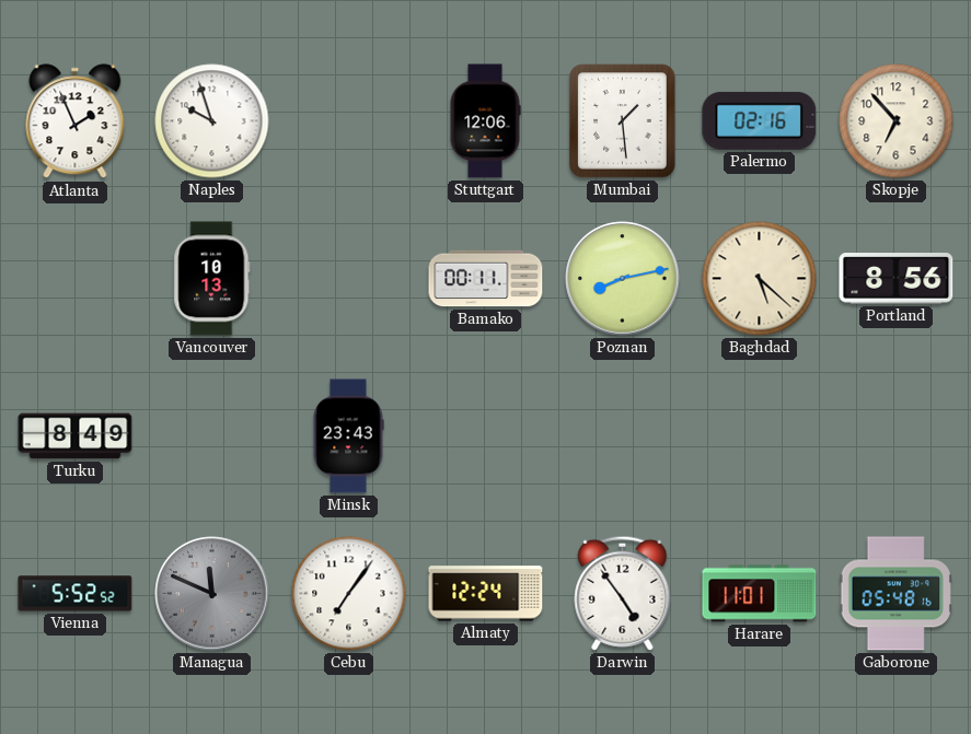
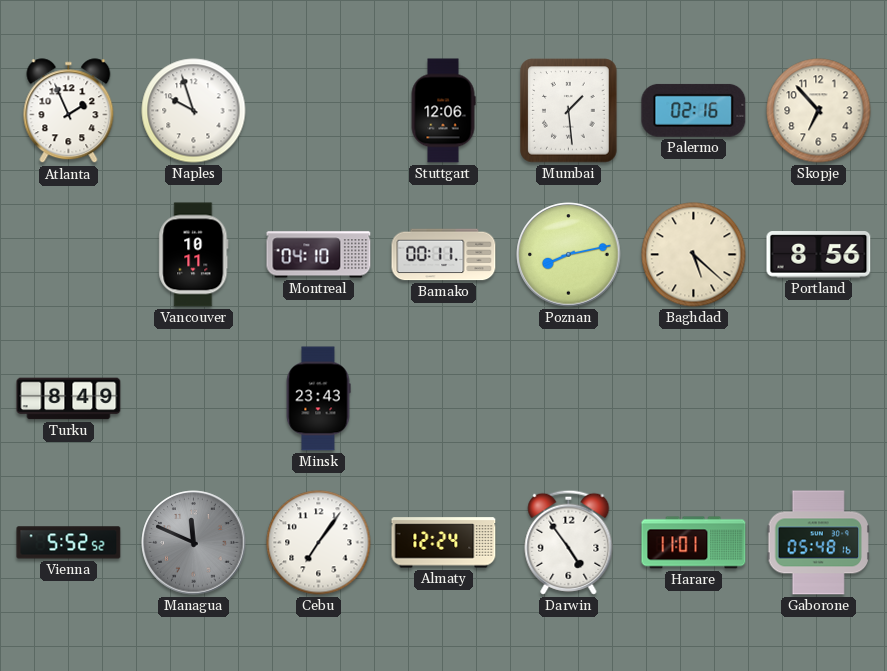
Vancouver: 10:13 -> 10:11
Montreal: none -> 04:10
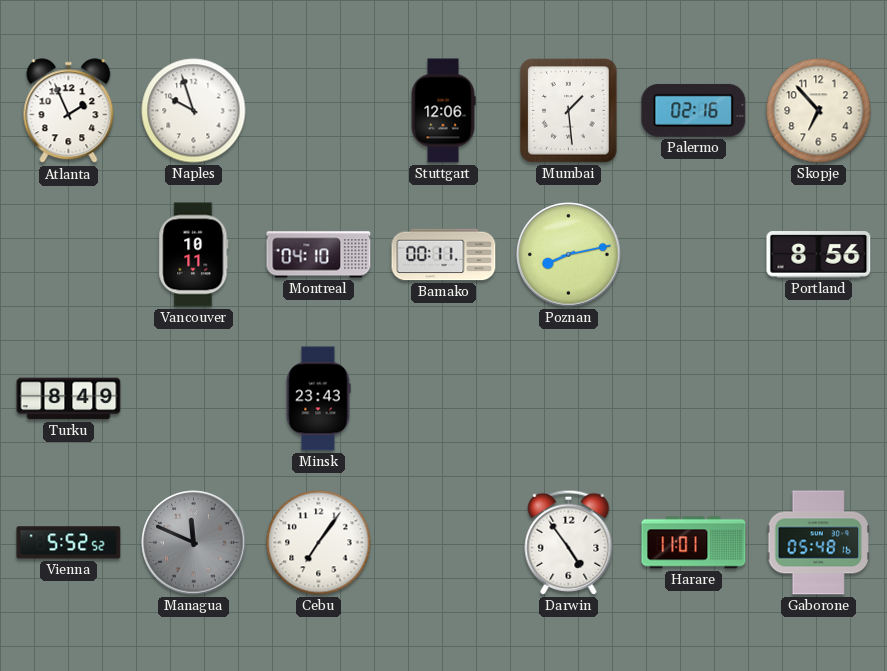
Baghdad: 5:22 -> none
Almaty: 12:24 -> none
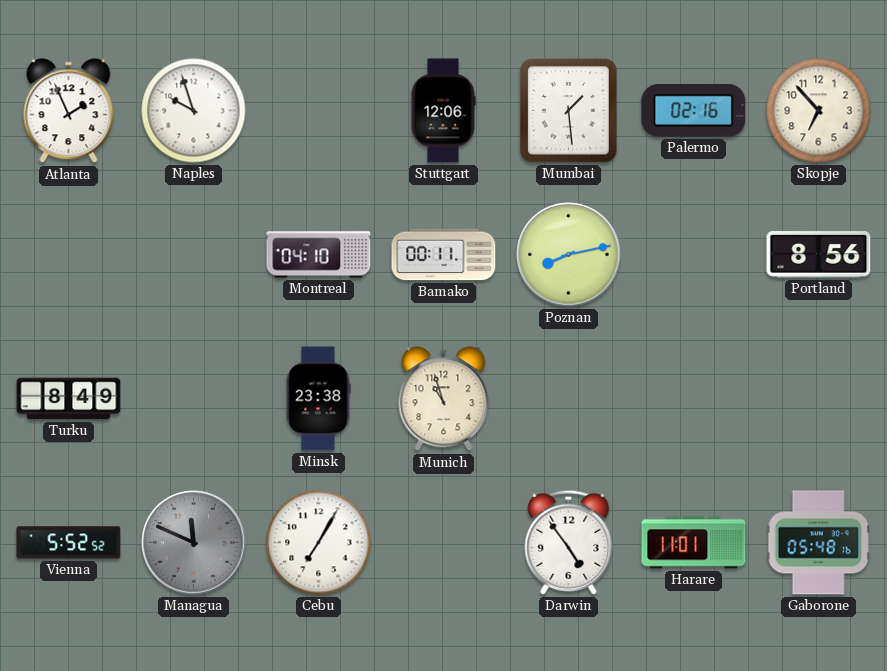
Vancouver: 10:11 -> none
Minsk: 23:43 -> 23:38
Munich: none -> 10:57
Cebu: 7:06 -> 7:05
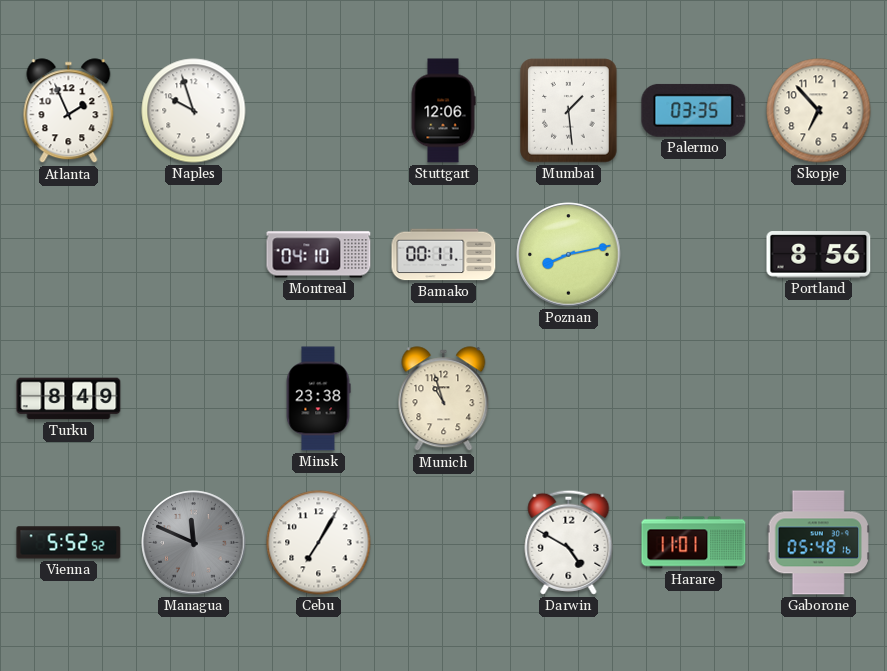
Palermo: 02:16 -> 03:35
Darwin: 4:54 -> 4:50
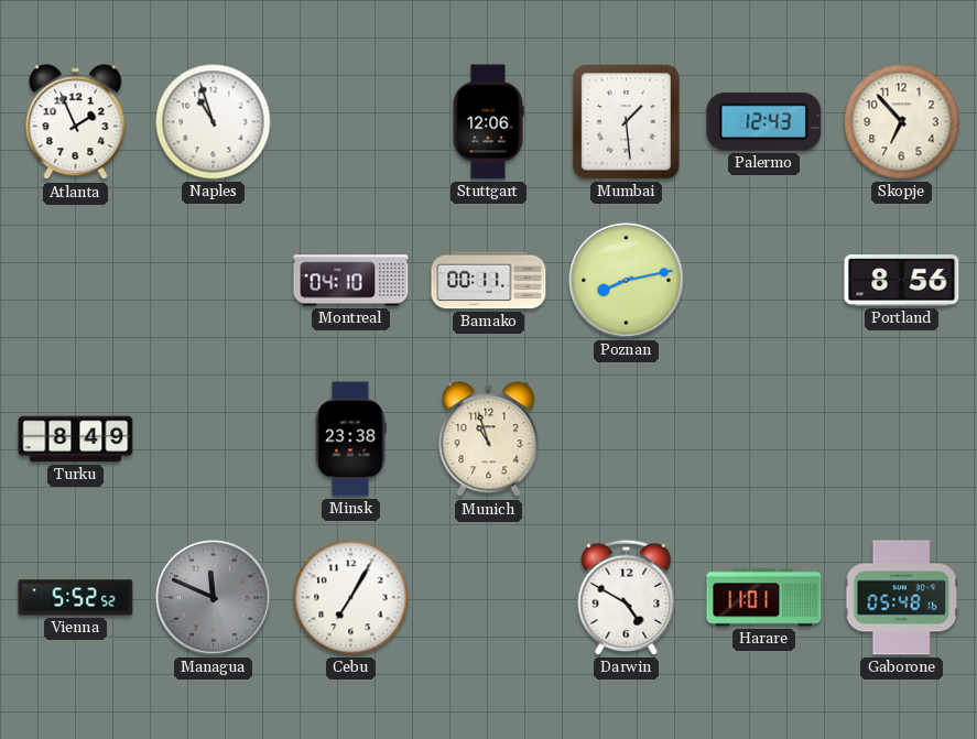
Naples: 9:57 -> 10:57
Palermo: 03:35 -> 12:43
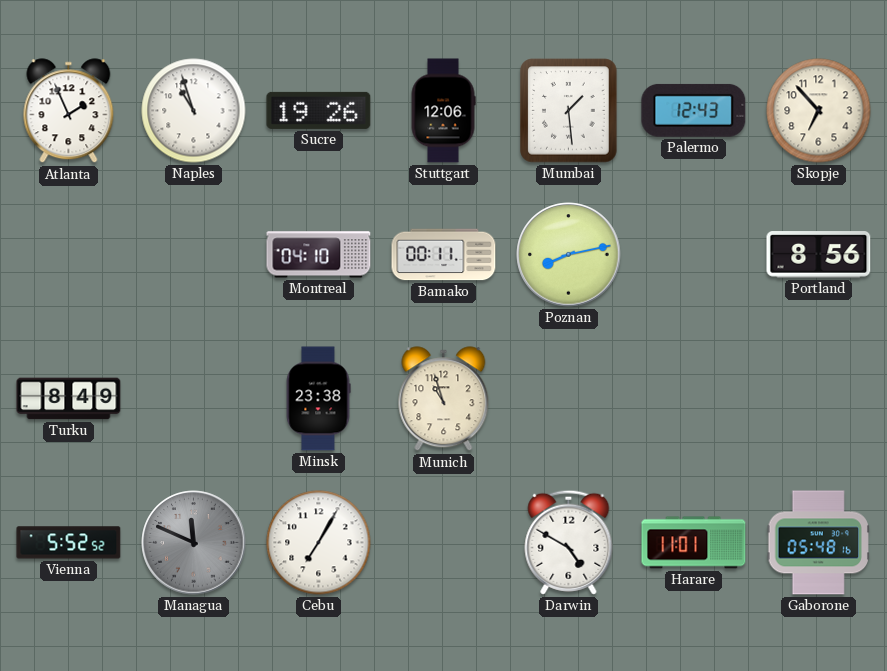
Sucre: none -> 19:26
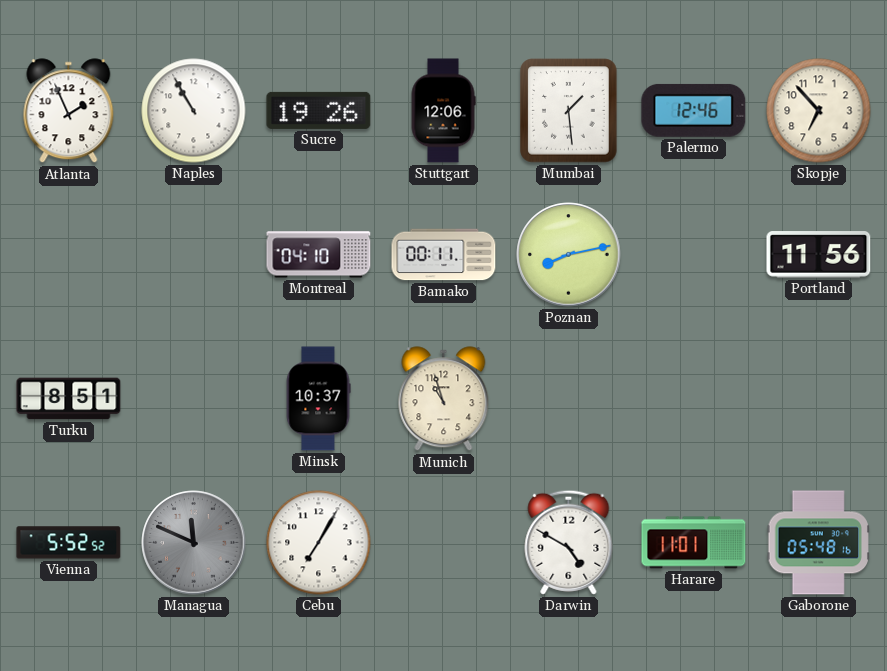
Naples: 10:57 -> 10:55
Palermo: 12:43 -> 12:46
Portland: 8:56 -> 11:56
Turku: 8:49 -> 8:51
Minsk: 23:38 -> 10:37
